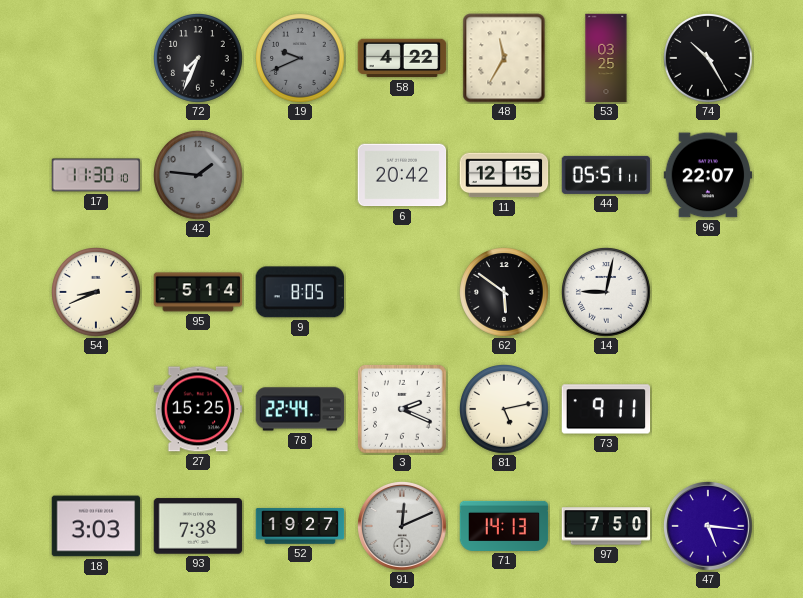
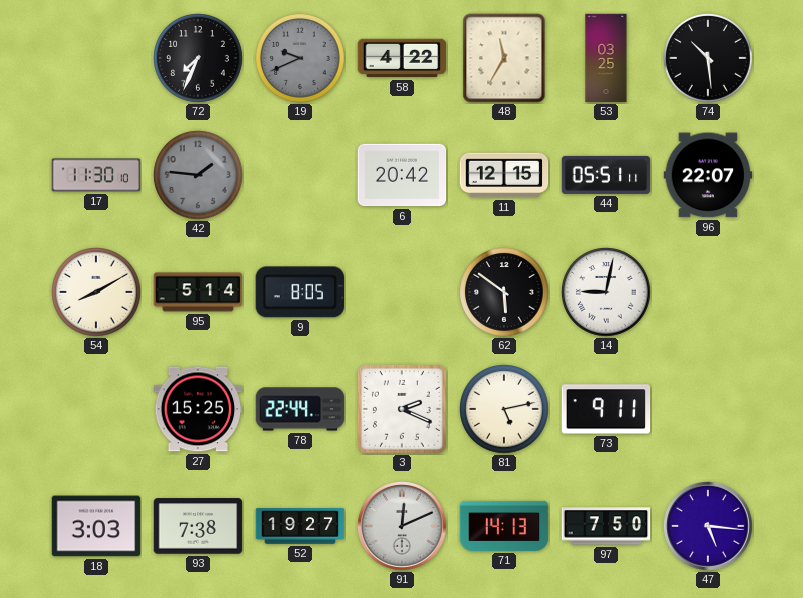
74: 10:25 -> 10:29
54: 8:41 -> 8:10
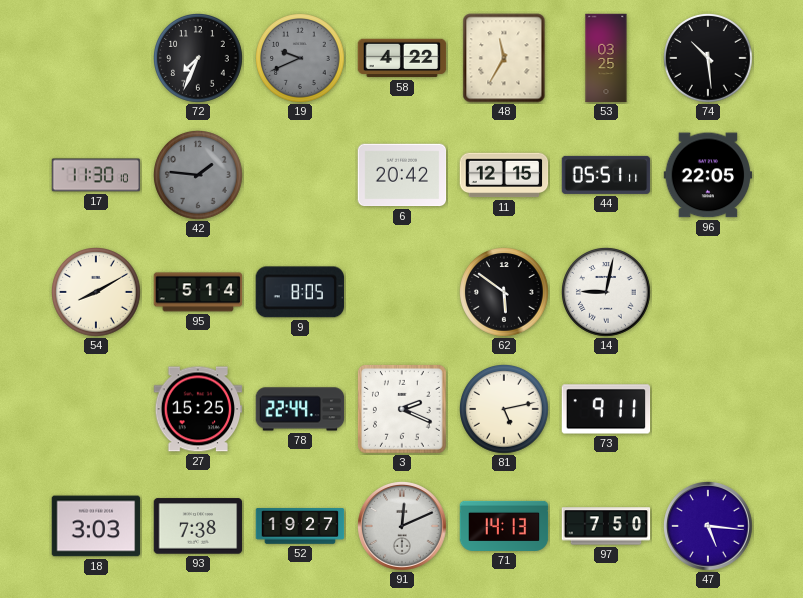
96: 22:07 -> 22:05
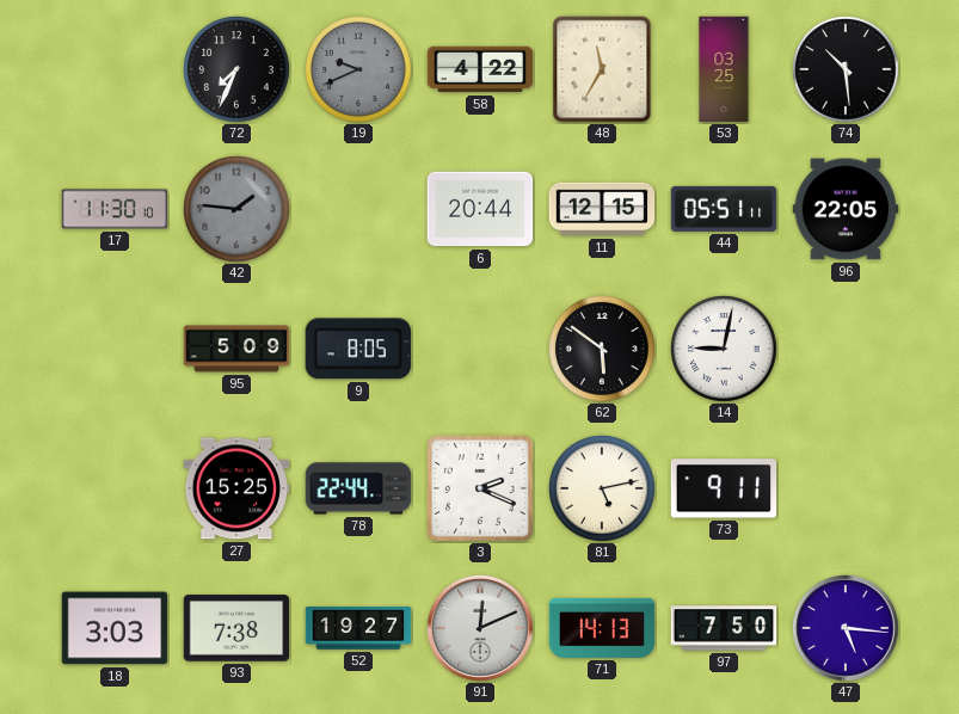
6: 20:42 -> 20:44
54: 8:10 -> none
95: 5:14 -> 5:09
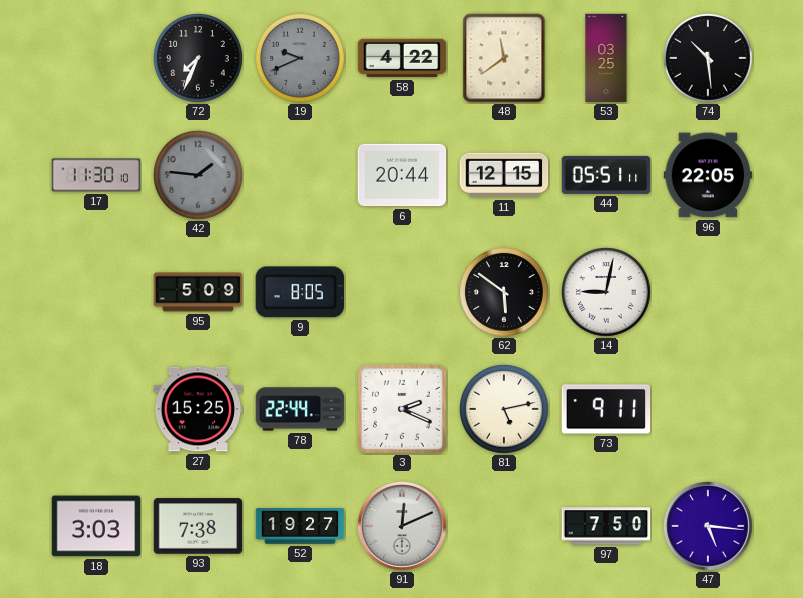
48: 11:35 -> 11:39
71: 14:13 -> none
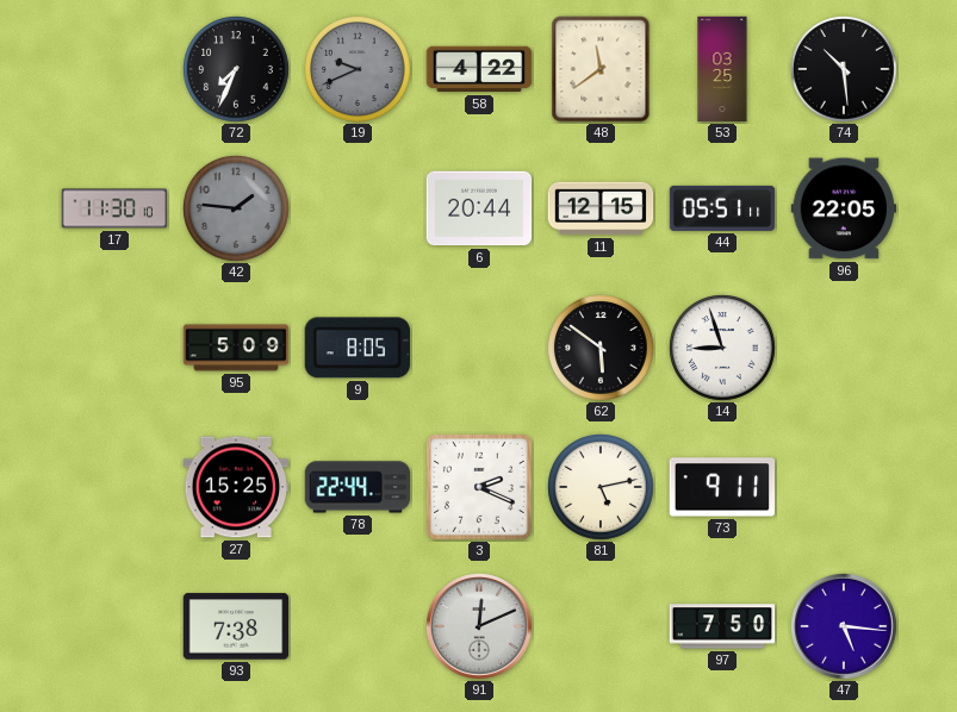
14: 9:02 -> 8:57
18: 3:03 -> none
52: 19:27 -> none
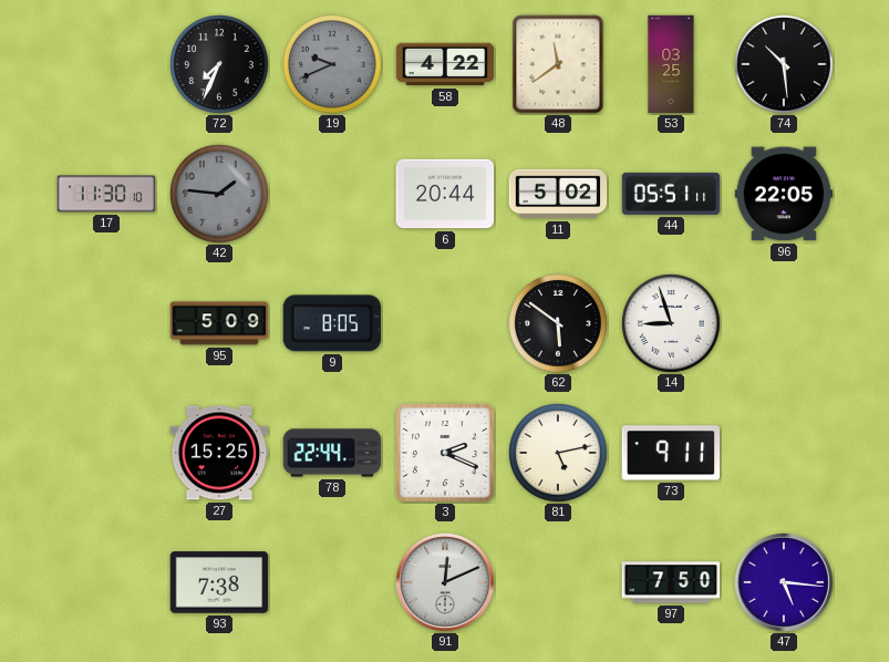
11: 12:15 -> 5:02
